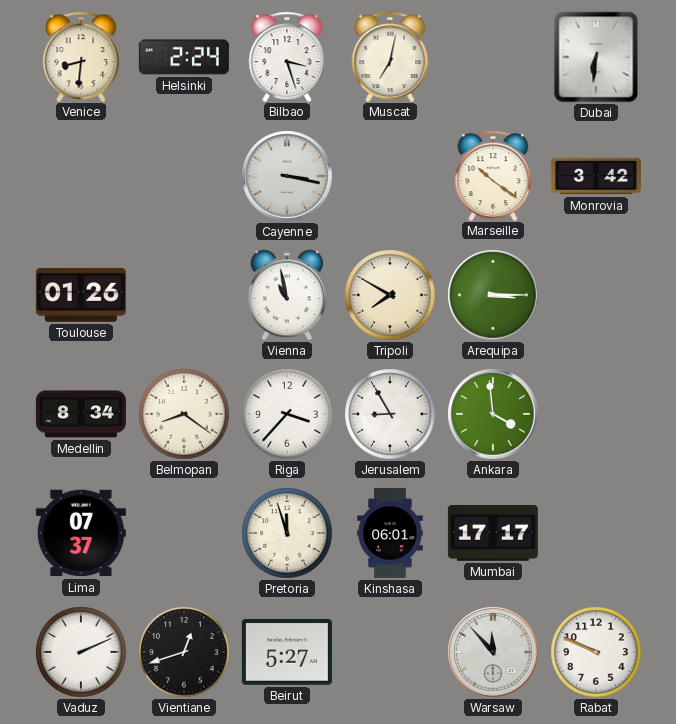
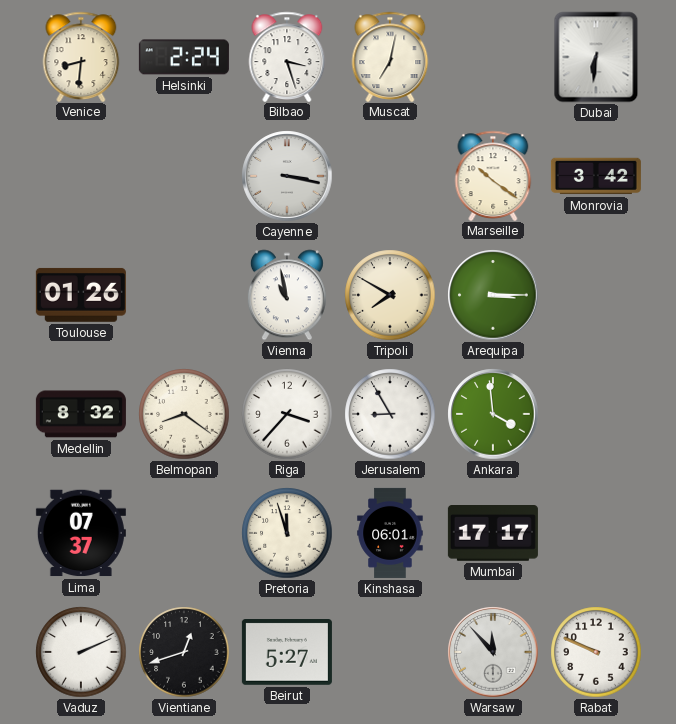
Medellin: 8:34 -> 8:32
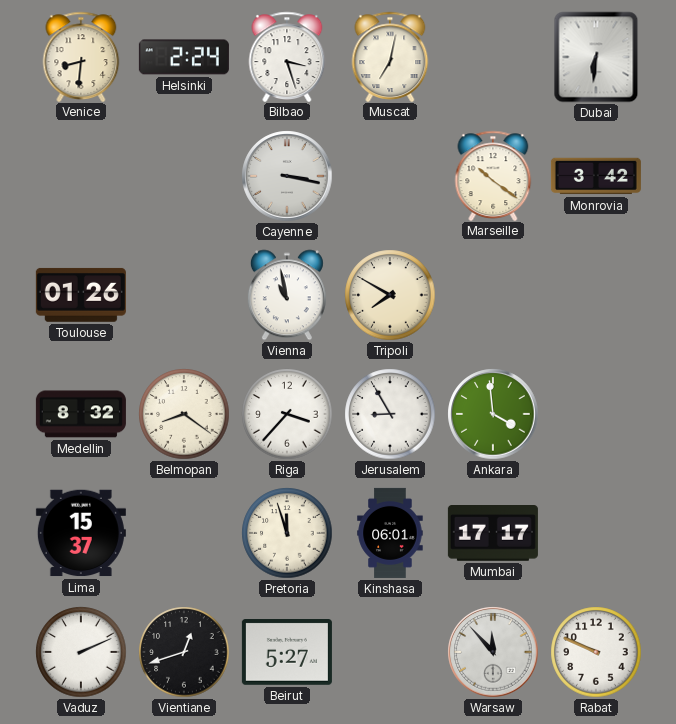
Arequipa: 3:15 -> none
Lima: 07:37 -> 15:37
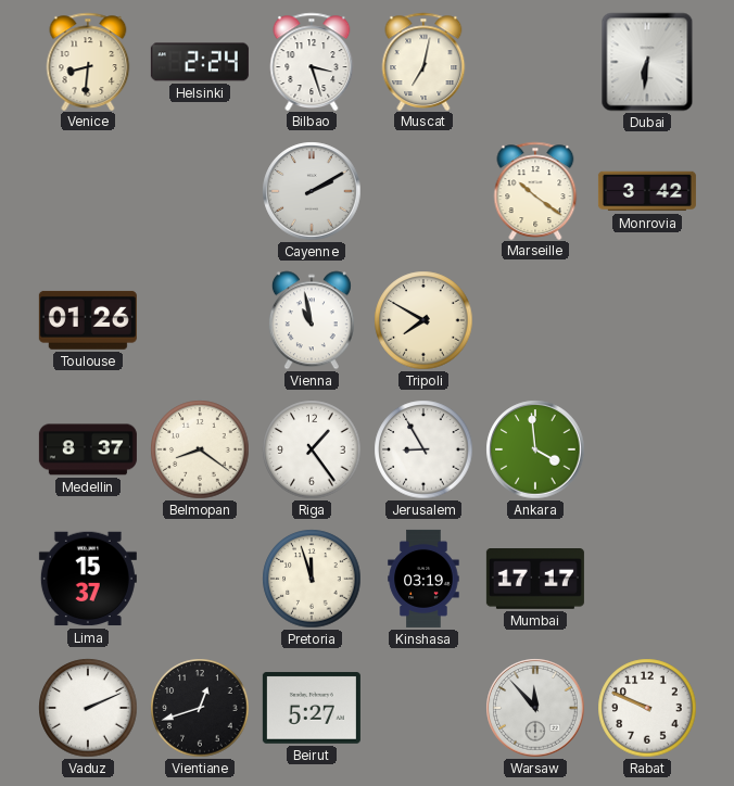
Cayenne: 3:17 -> 2:10
Medellin: 8:32 -> 8:37
Riga: 3:37 -> 1:24
Kinshasa: 06:01 -> 03:19
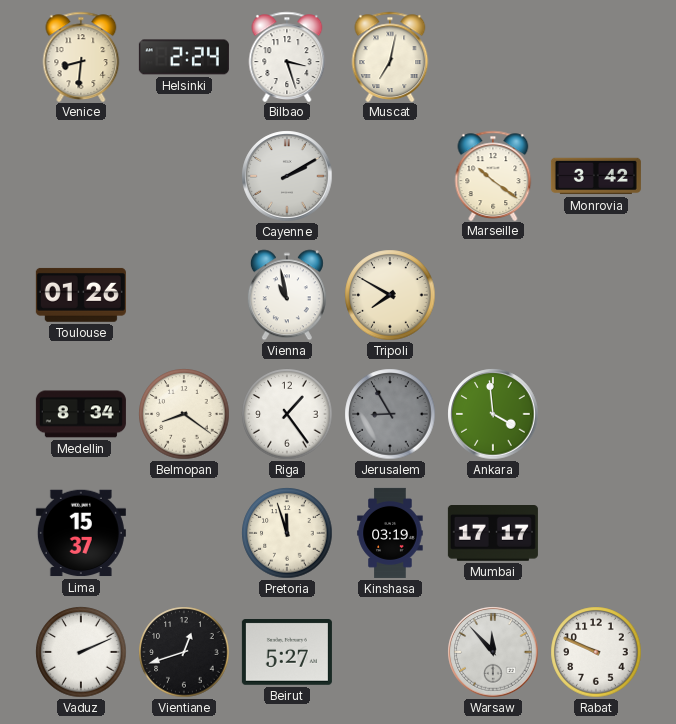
Dubai: 6:31 -> none
Medellin: 8:37 -> 8:34
Jerusalem dial: white -> grey
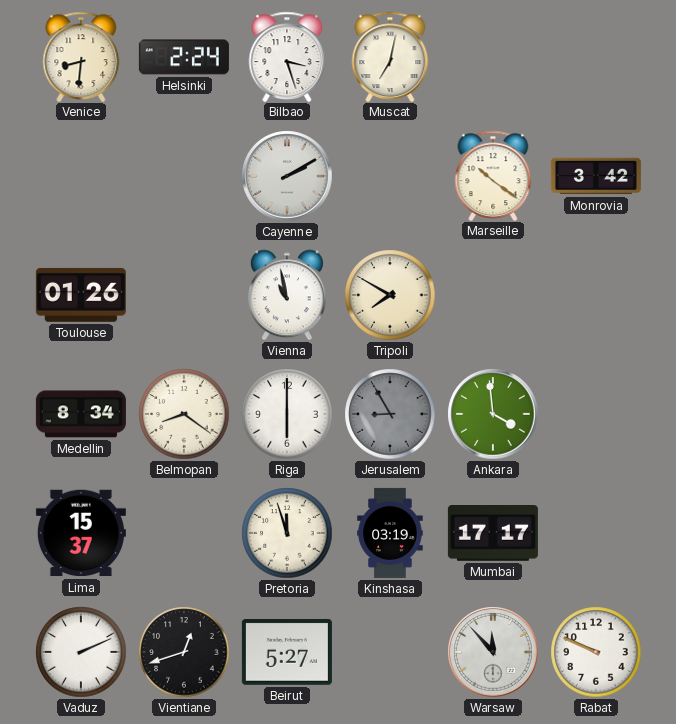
Riga: 1:24 -> 6:00
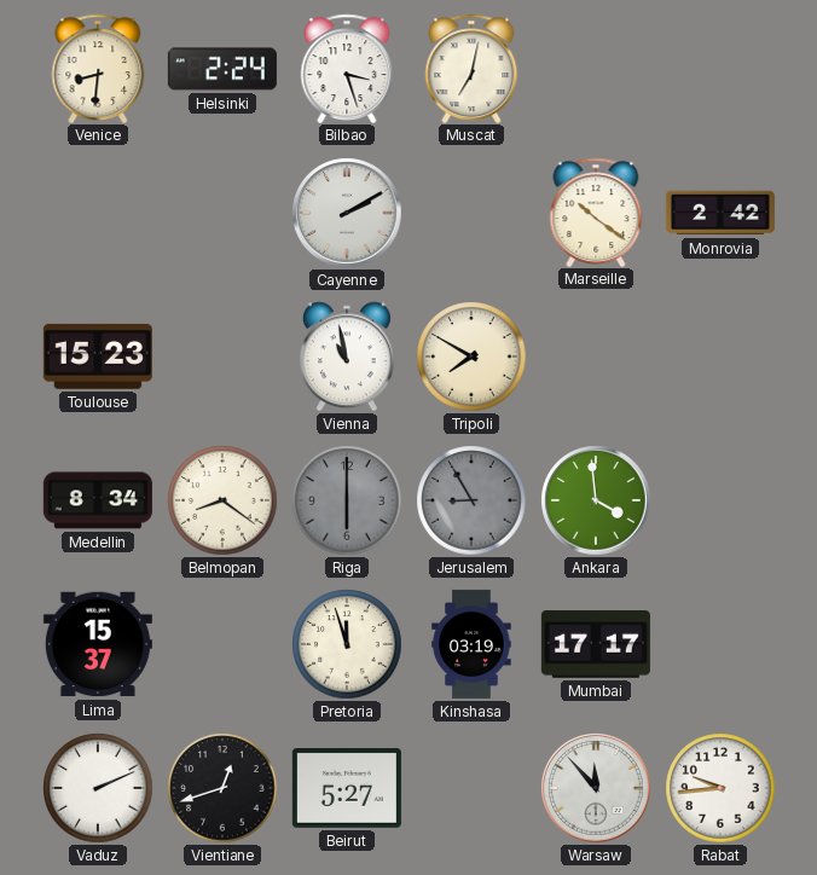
Monrovia: 3:42 -> 2:42
Toulouse: 01:26 -> 15:23
Riga dial: white -> grey
Rabat: 9:49 -> 9:44
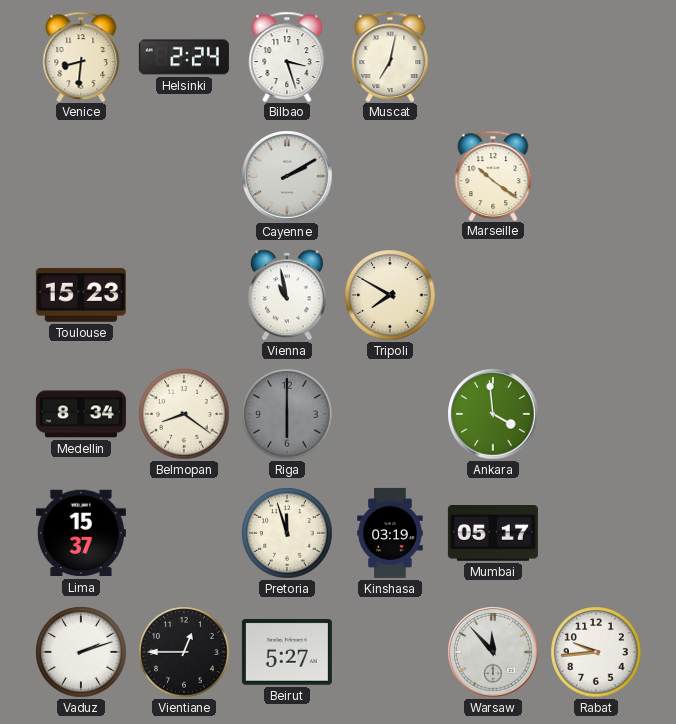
Monrovia: 2:42 -> none
Jerusalem: 8:55 -> none
Mumbai: 17:17 -> 05:17
Vaduz: 2:11 -> 2:12
Vientiane: 12:42 -> 12:45
